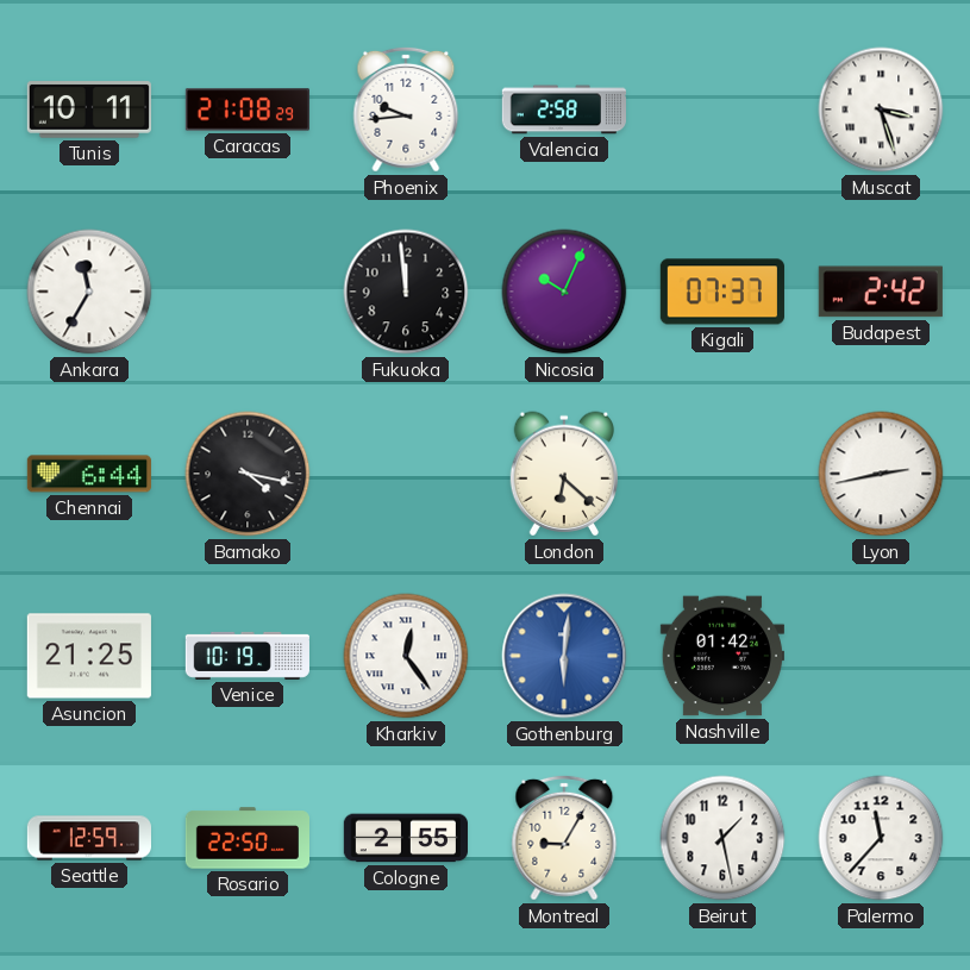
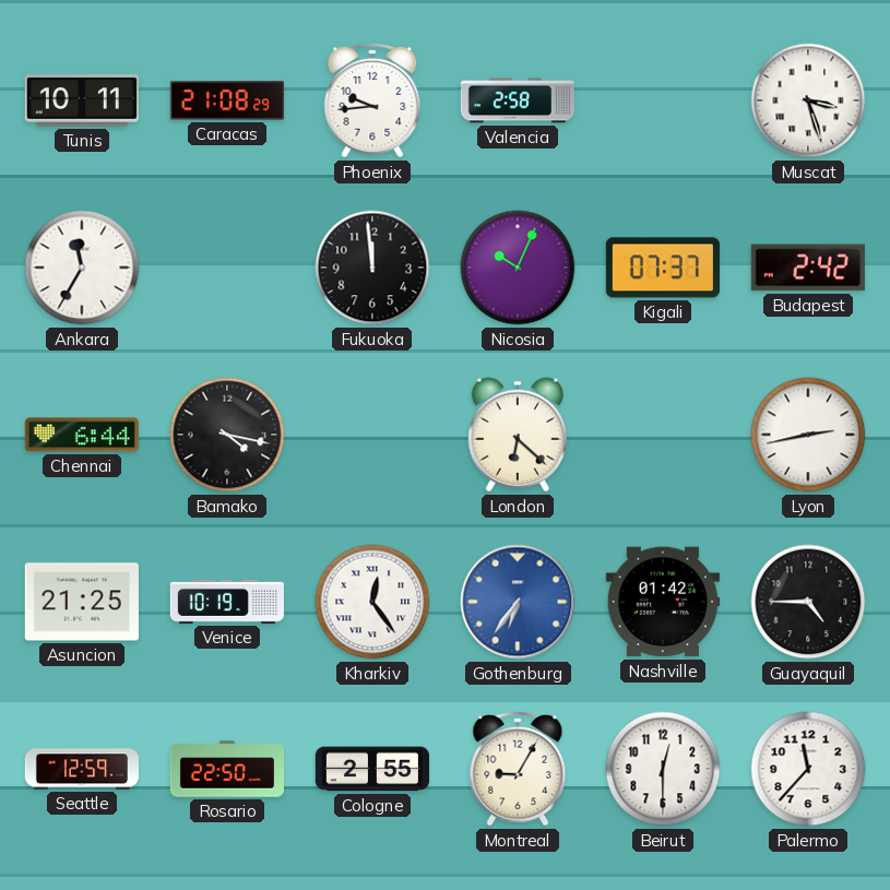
Gothenburg: 6:01 -> 6:36
Guayaquil: none -> 4:45
Beirut: 1:28 -> 12:30
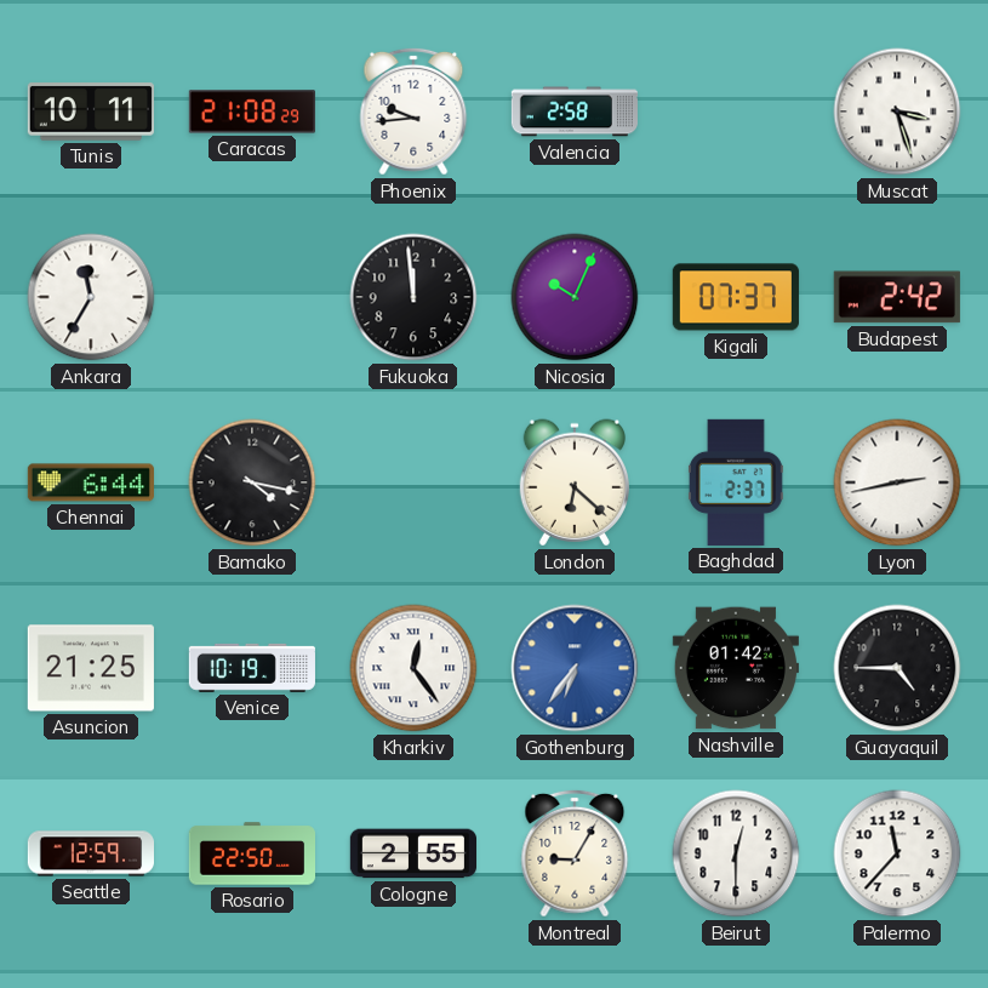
Baghdad: none -> 2:37
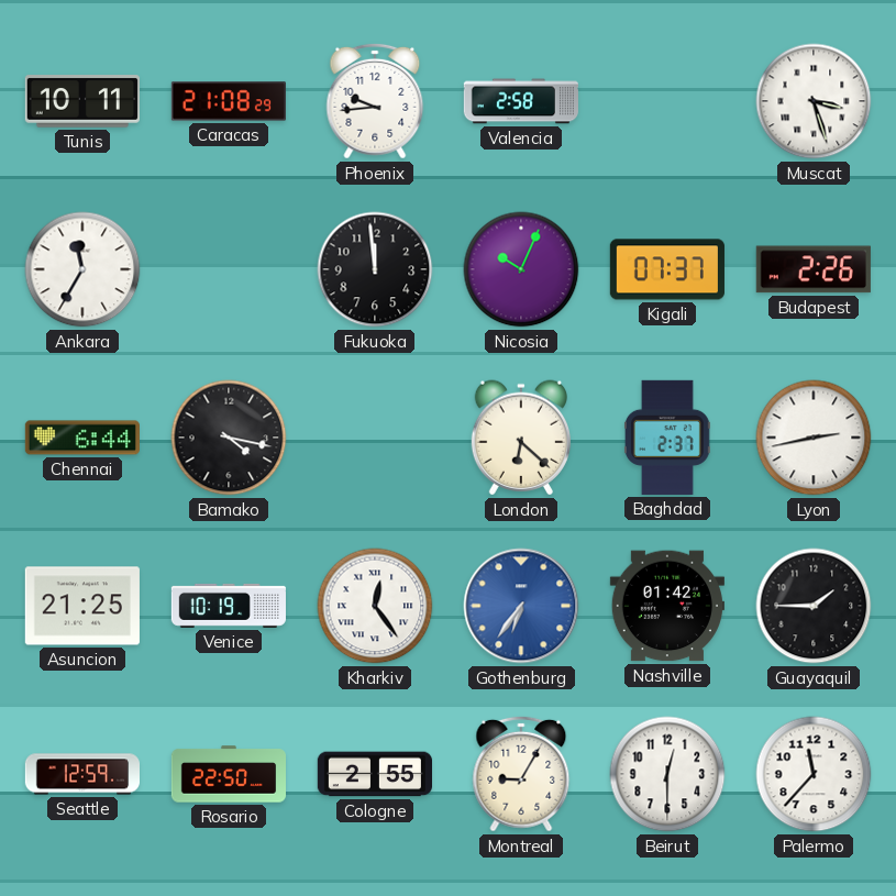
Budapest: 2:42 -> 2:26
Guayaquil: 4:45 -> 1:45
